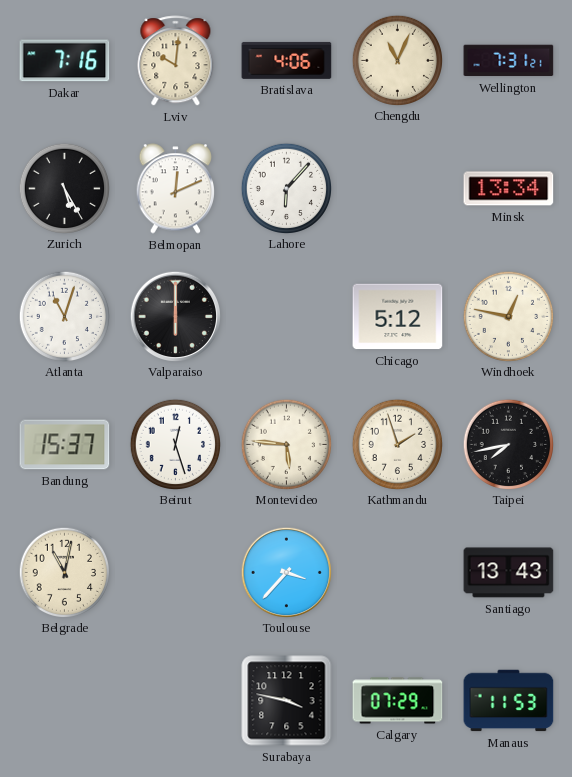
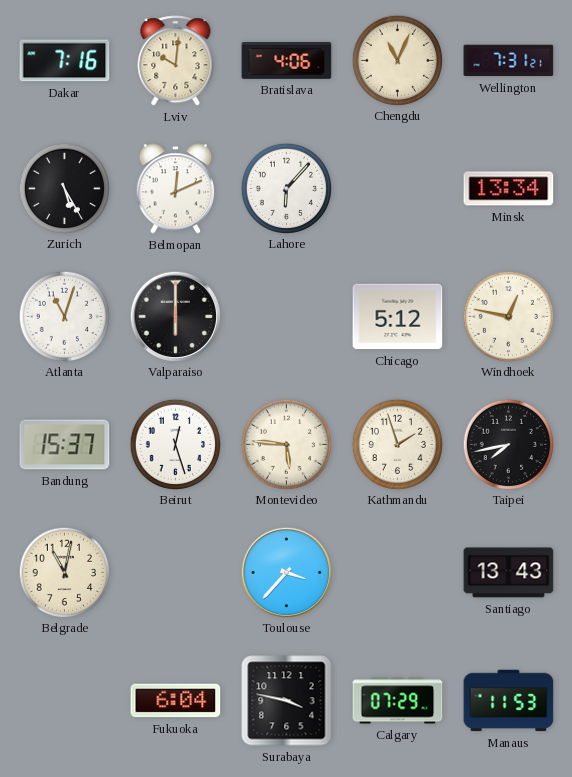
Fukuoka: none -> 6:04
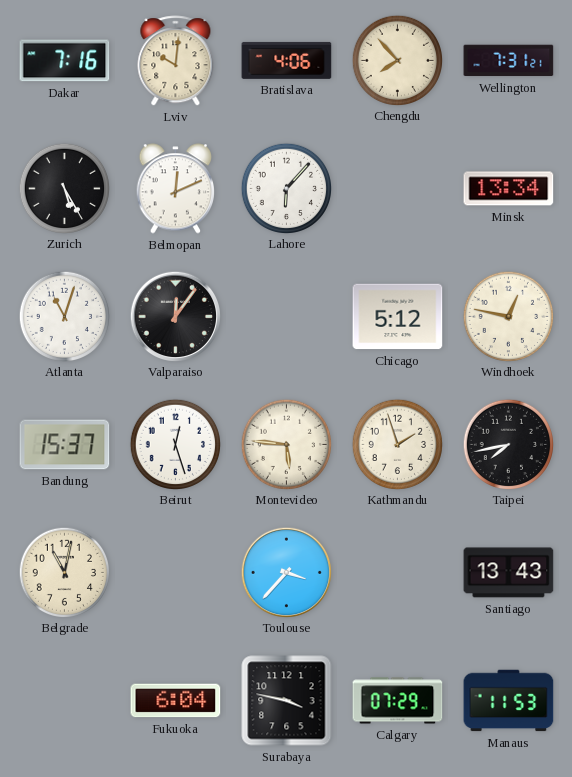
Chengdu: 11:04 -> 7:53
Valparaiso: 6:00 -> 12:06
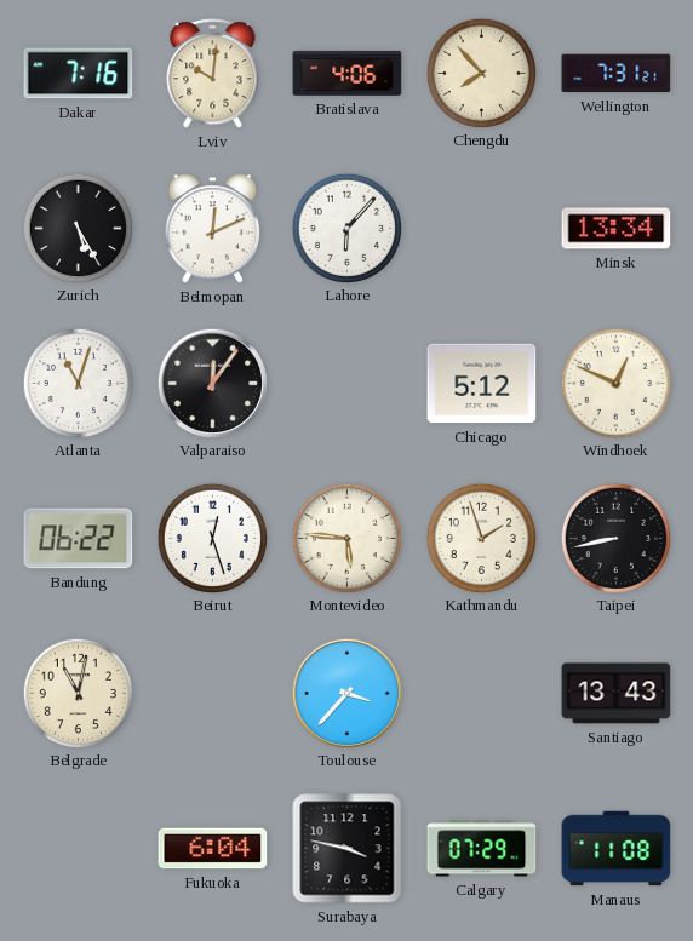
Windhoek: 12:47 -> 12:49
Bandung: 15:37 -> 06:22
Taipei: 7:43 -> 8:43
Manaus: 11:53 -> 11:08
